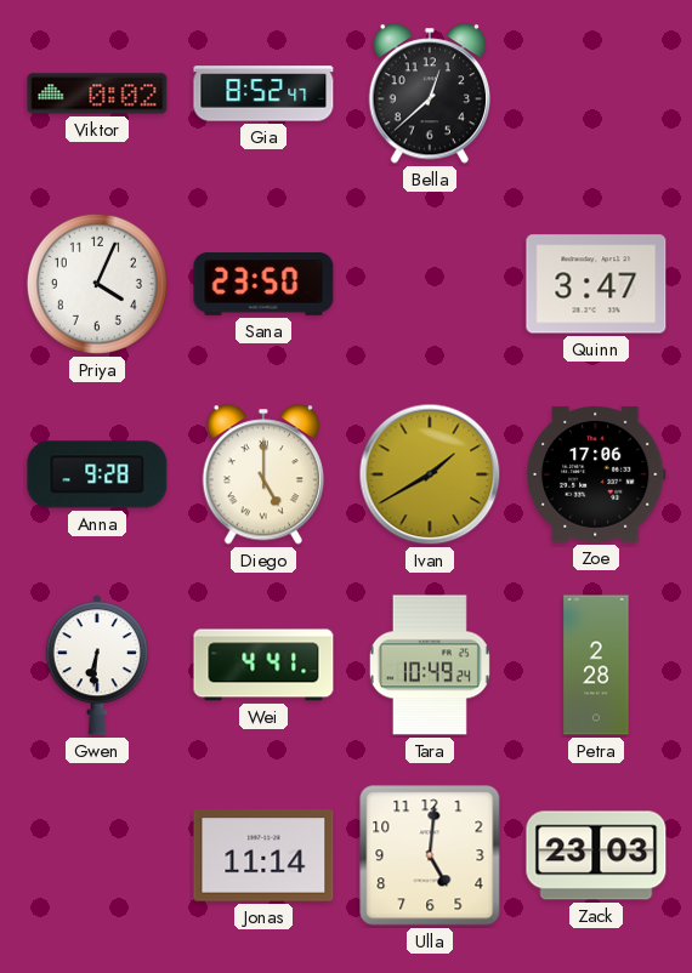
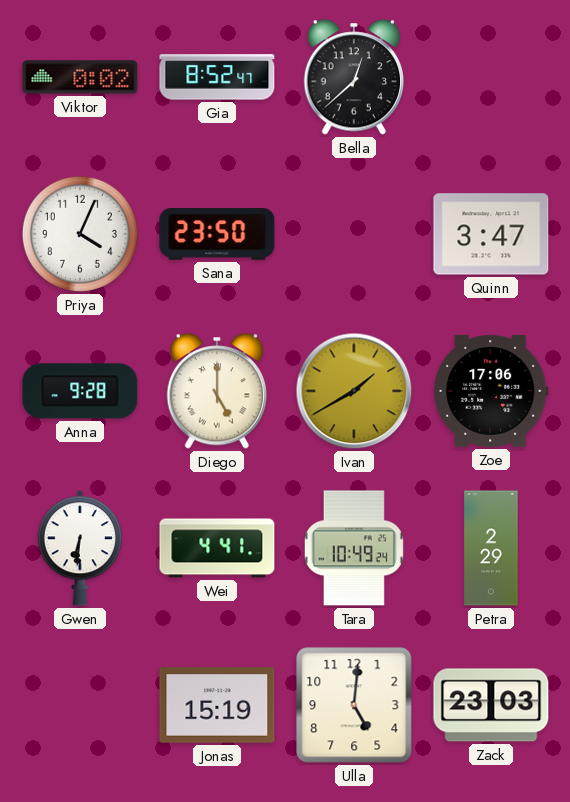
Petra: 2:28 -> 2:29
Jonas: 11:14 -> 15:19
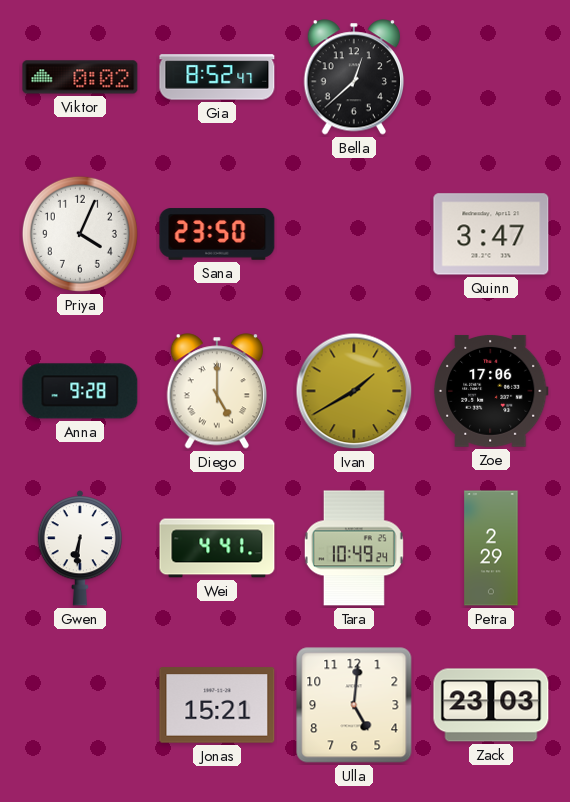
Jonas: 15:19 -> 15:21
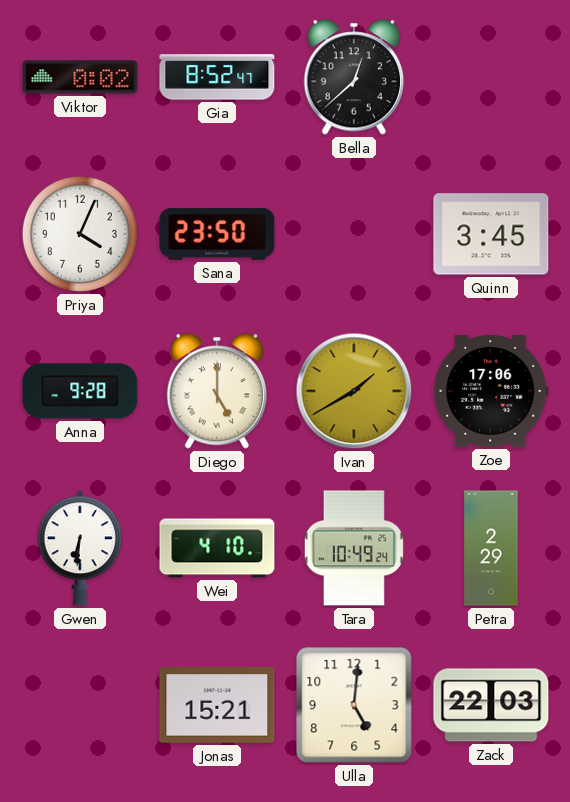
Quinn: 3:47 -> 3:45
Wei: 4:41 -> 4:10
Zack: 23:03 -> 22:03
